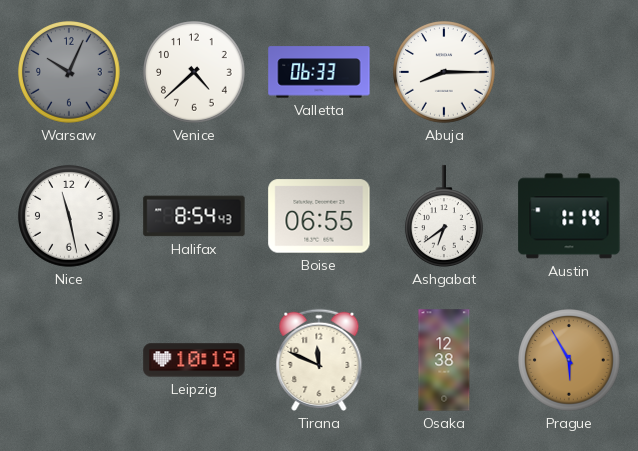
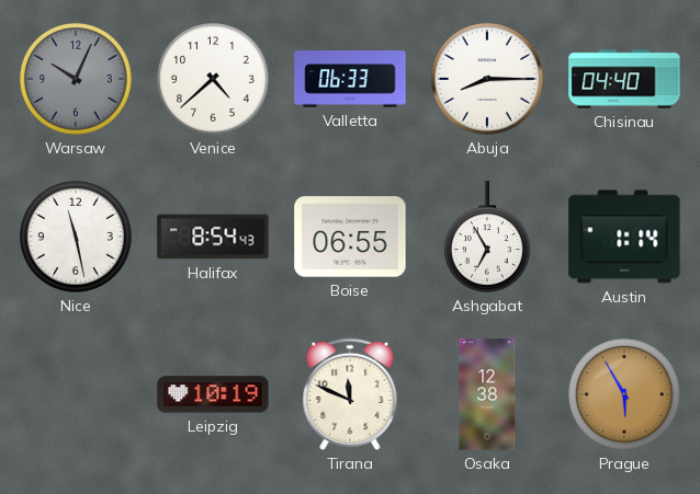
Chisinau: none -> 04:40
Ashgabat: 6:39 -> 6:55
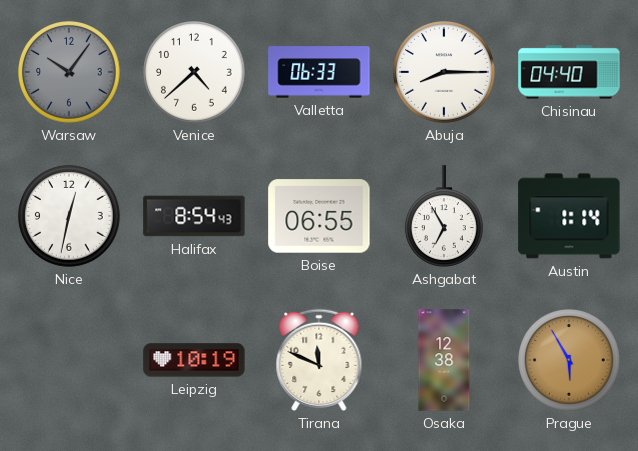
Warsaw: 10:04 -> 10:06
Nice: 11:28 -> 12:32
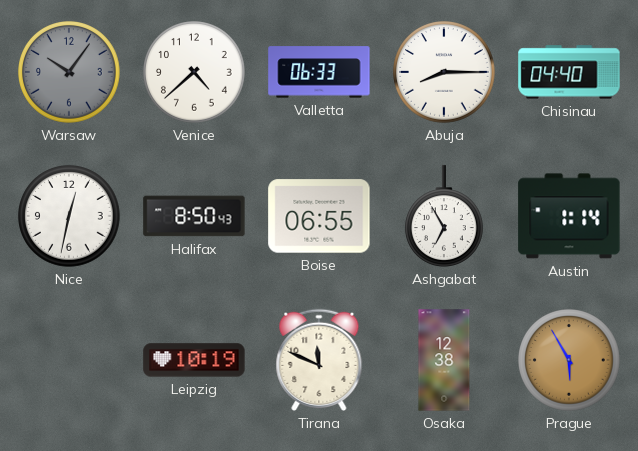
Halifax: 8:54 -> 8:50
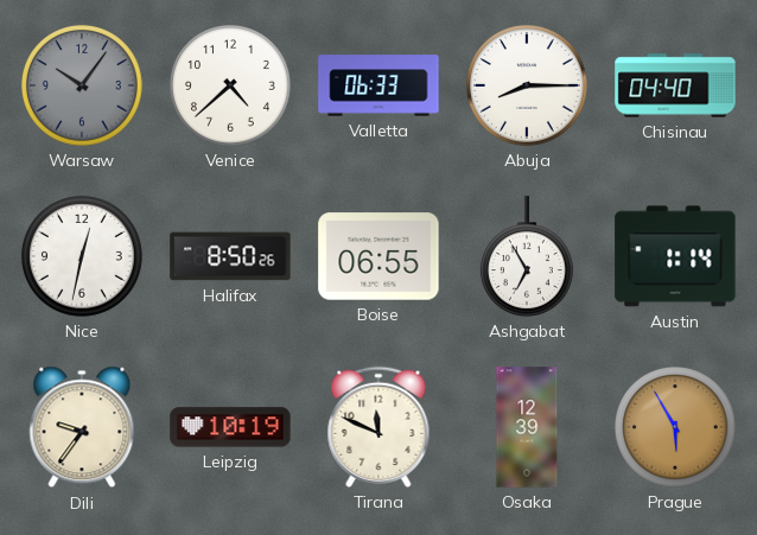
Halifax: 8:50:43 -> 8:50:26
Dili: none -> 9:36
Osaka: 12:38 -> 12:39
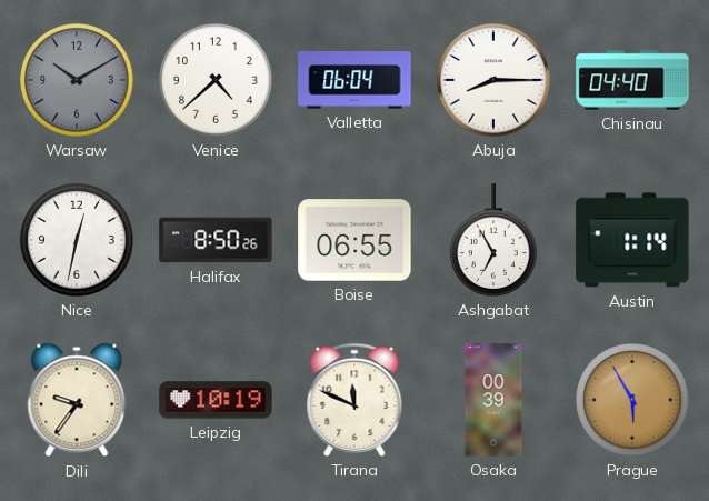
Warsaw: 10:06 -> 10:10
Valletta: 06:33 -> 06:04
Osaka: 12:39 -> 00:39
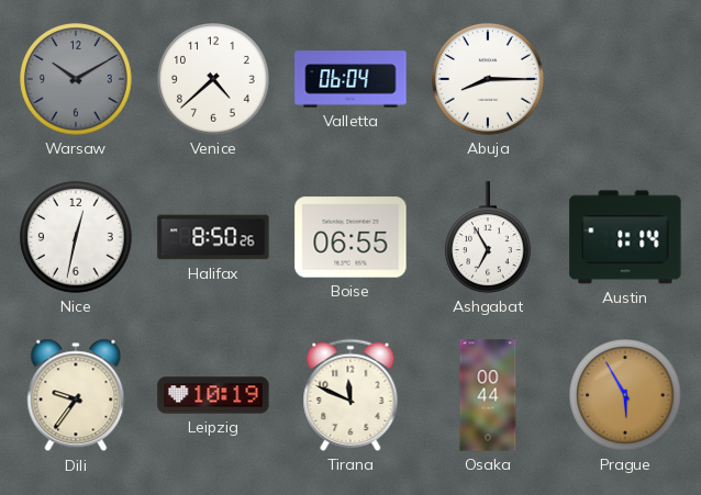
Chisinau: 04:40 -> none
Osaka: 00:39 -> 00:44
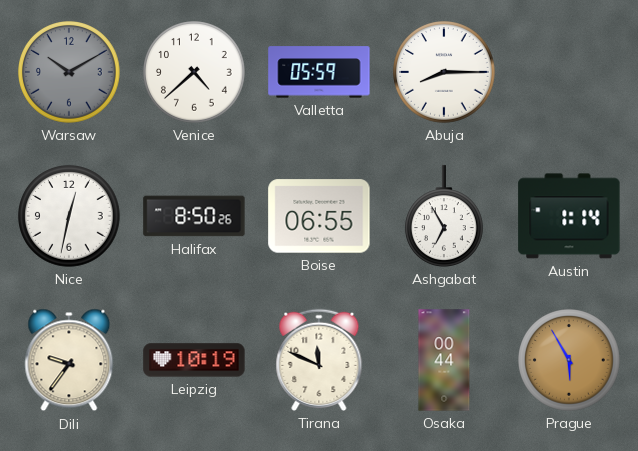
Valletta: 06:04 -> 05:59
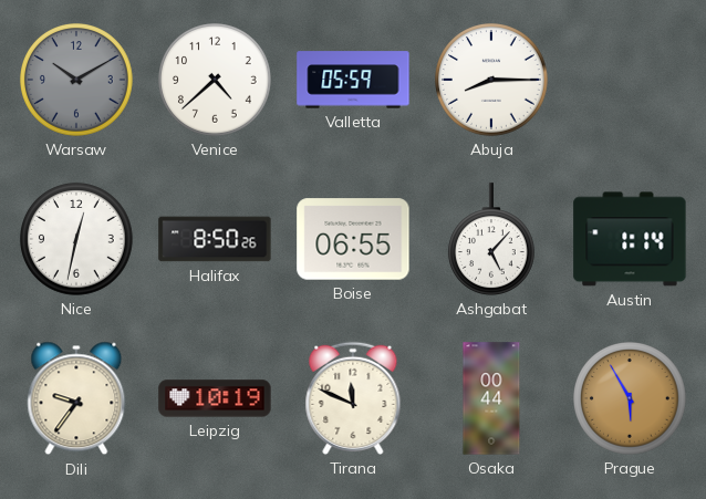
Ashgabat: 6:55 -> 5:07
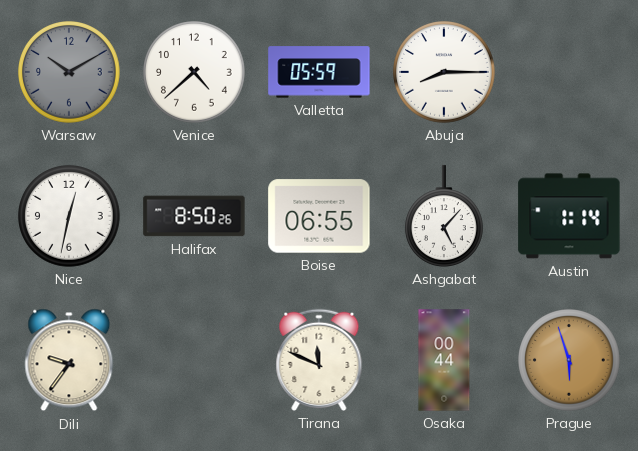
Leipzig: 10:19 -> none
Prague: 5:55 -> 5:57
